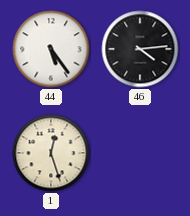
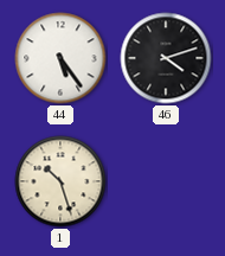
46: 4:14 -> 4:12
1: 12:27 -> 10:27
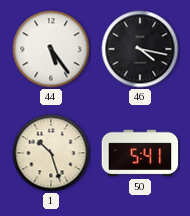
46: 4:12 -> 4:17
50: none -> 5:41
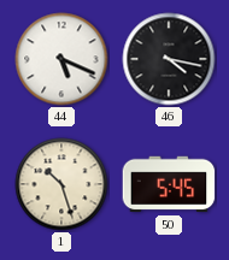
44: 5:24 -> 5:19
50: 5:41 -> 5:45
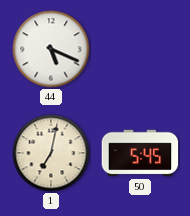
46: 4:17 -> none
1: 10:27 -> 7:02
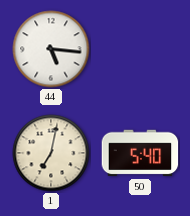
44: 5:19 -> 5:16
50: 5:45 -> 5:40
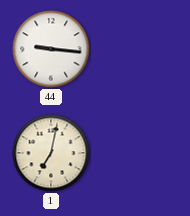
44: 5:16 -> 9:16
50: 5:40 -> none
